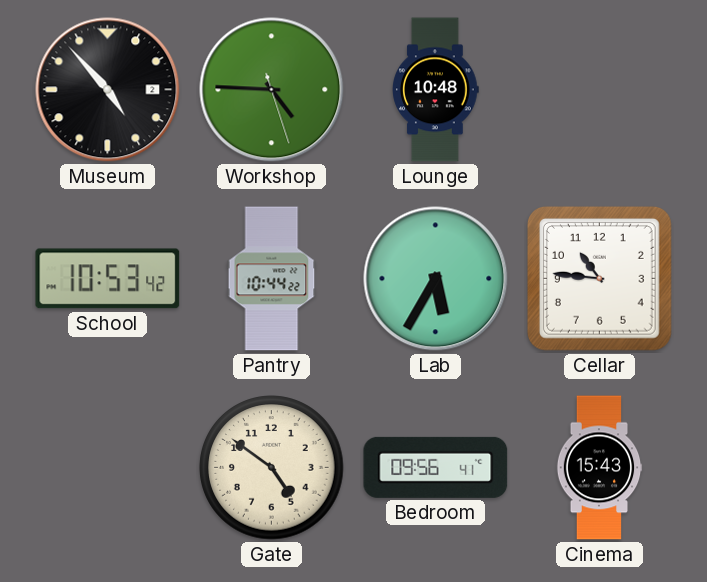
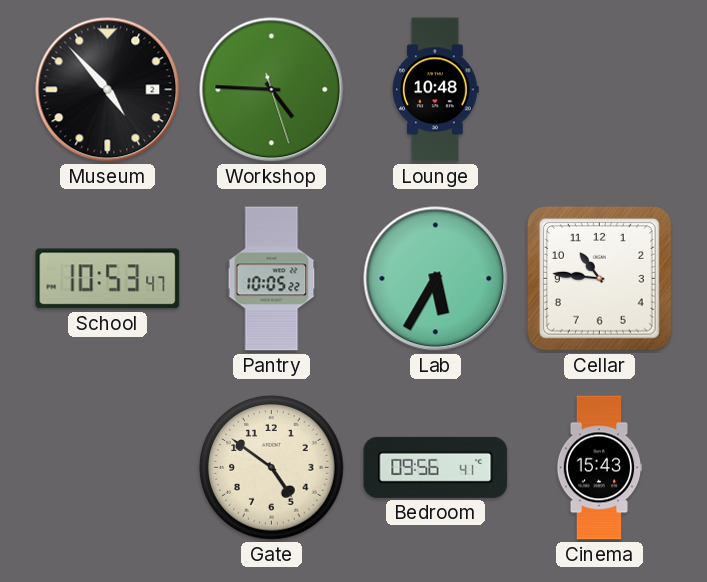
School: 10:53:42 -> 10:53:47
Pantry: 10:44 -> 10:05
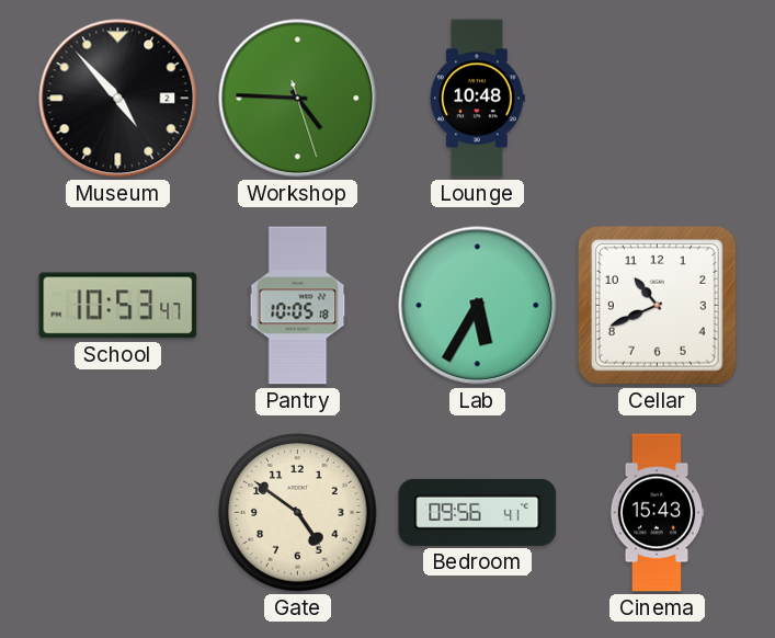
Pantry: 10:05:22 -> 10:05:18
Cellar: 10:46 -> 10:41
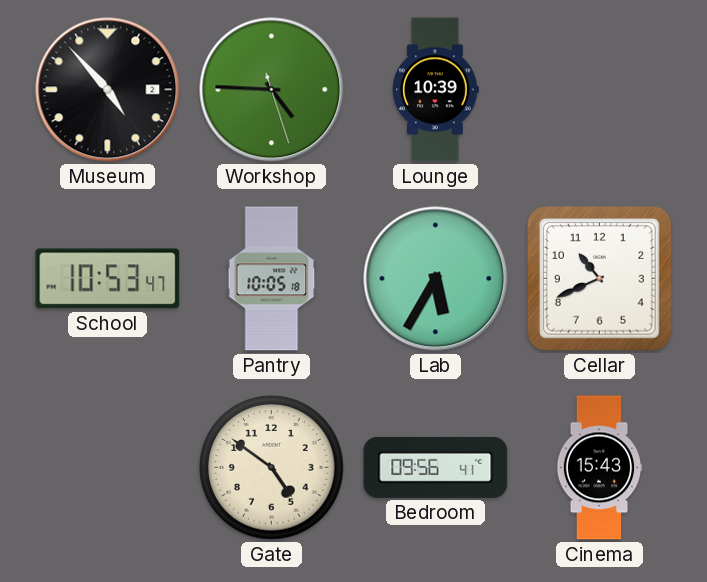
Lounge: 10:48 -> 10:39
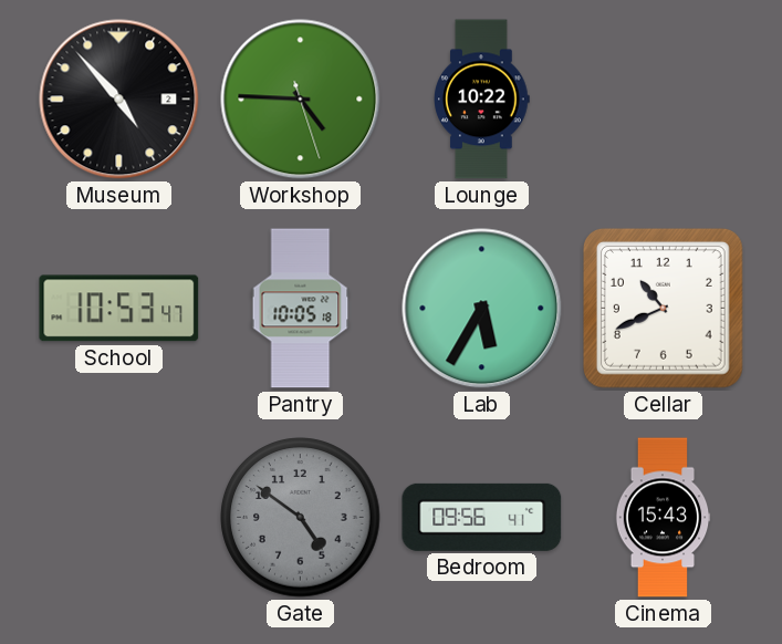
Lounge: 10:39 -> 10:22
Gate dial: cream -> grey
